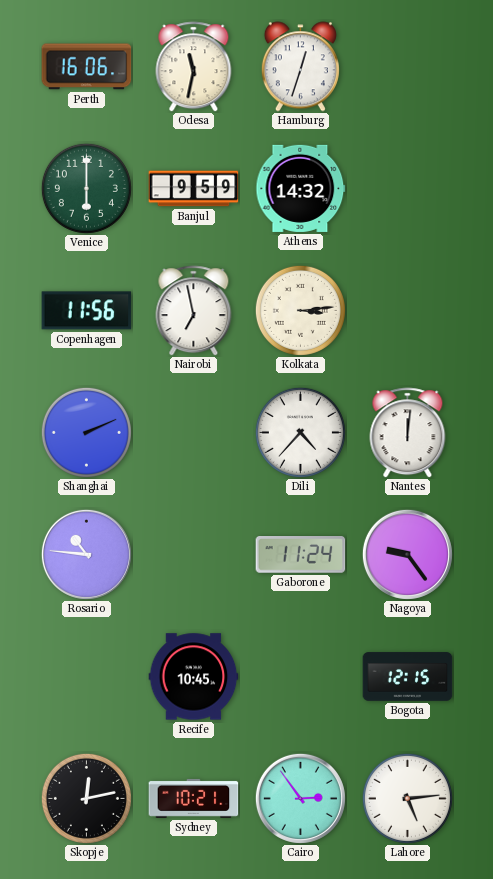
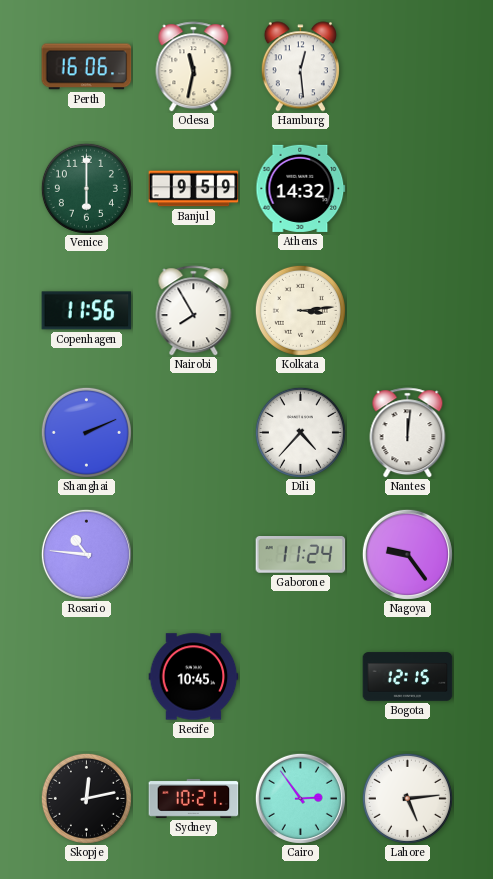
Hamburg: 12:33 -> 12:29
Nairobi: 6:58 -> 7:55
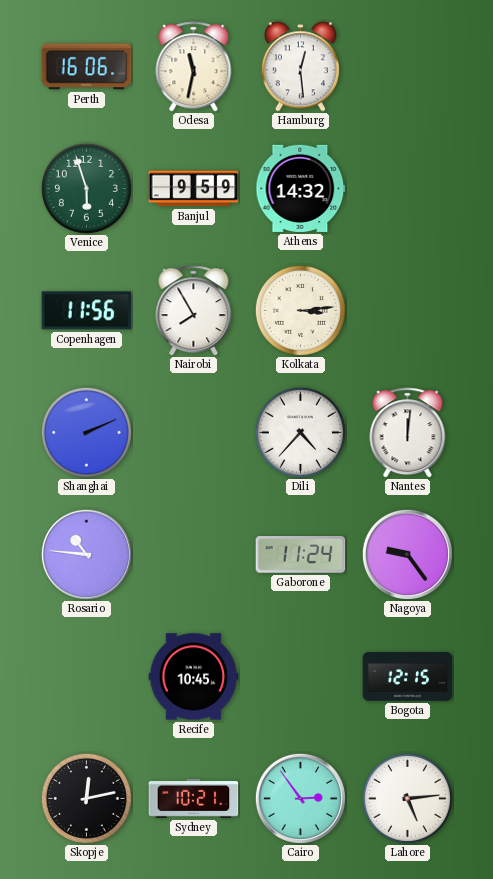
Venice: 6:00 -> 5:57
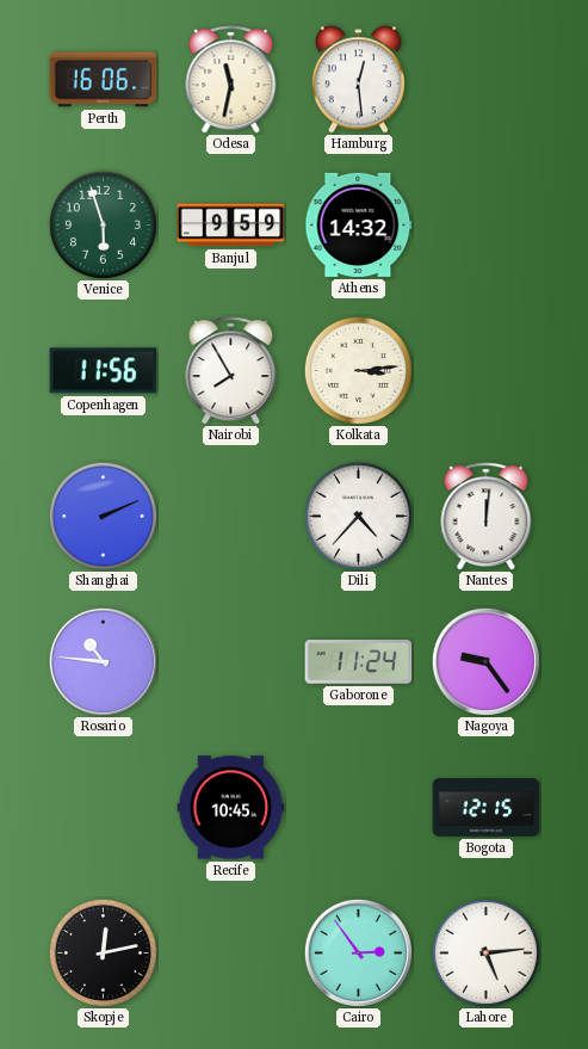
Sydney: 10:21 -> none
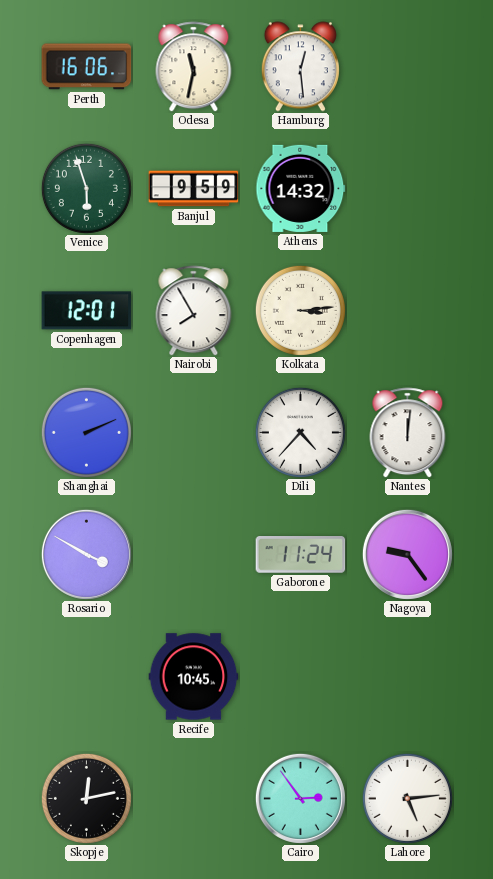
Copenhagen: 11:56 -> 12:01
Rosario: 10:46 -> 3:50
Bogota: 12:15 -> none
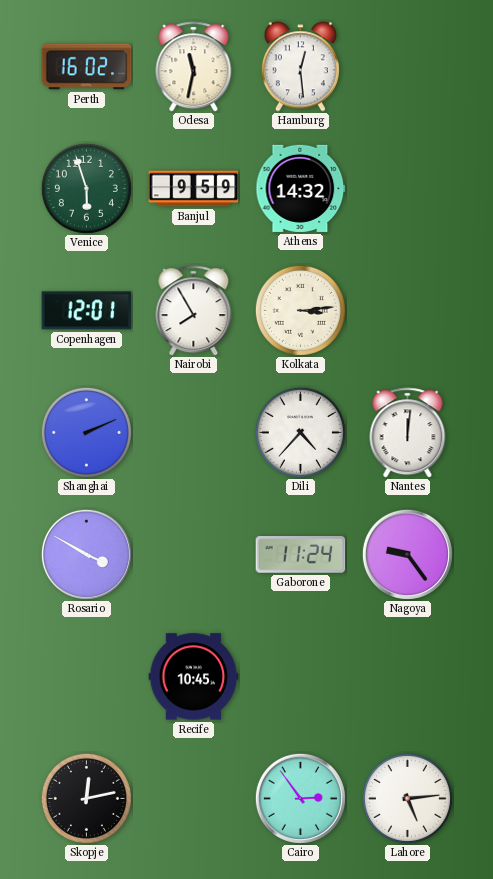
Perth: 16:06 -> 16:02
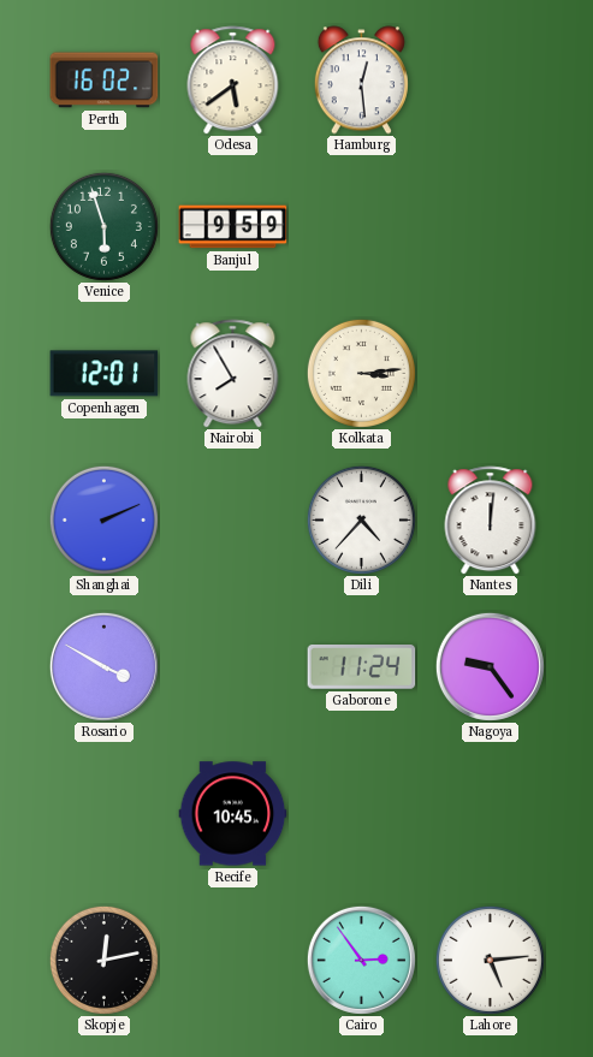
Odesa: 11:32 -> 5:39
Athens: 14:32 -> none
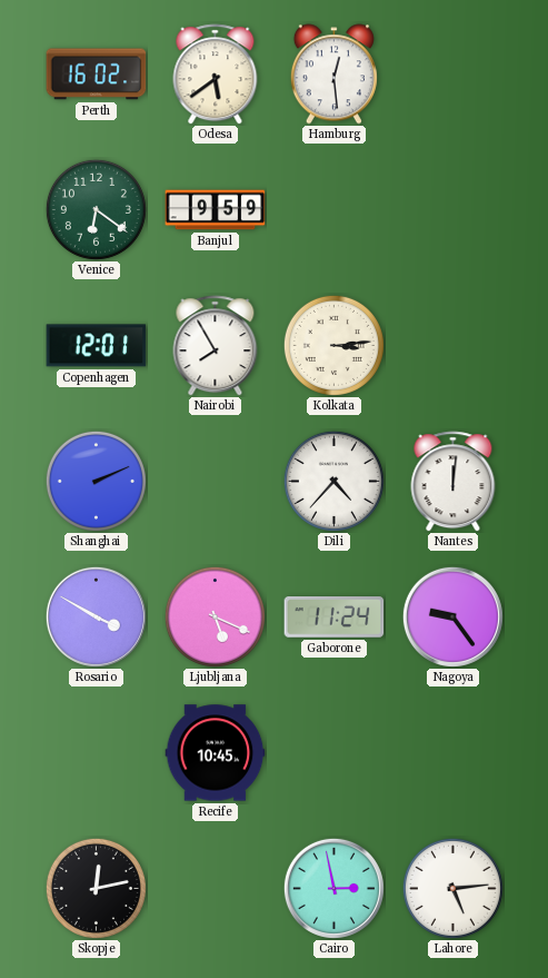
Venice: 5:57 -> 6:21
Ljubljana: none -> 5:19
Cairo: 2:54 -> 2:58
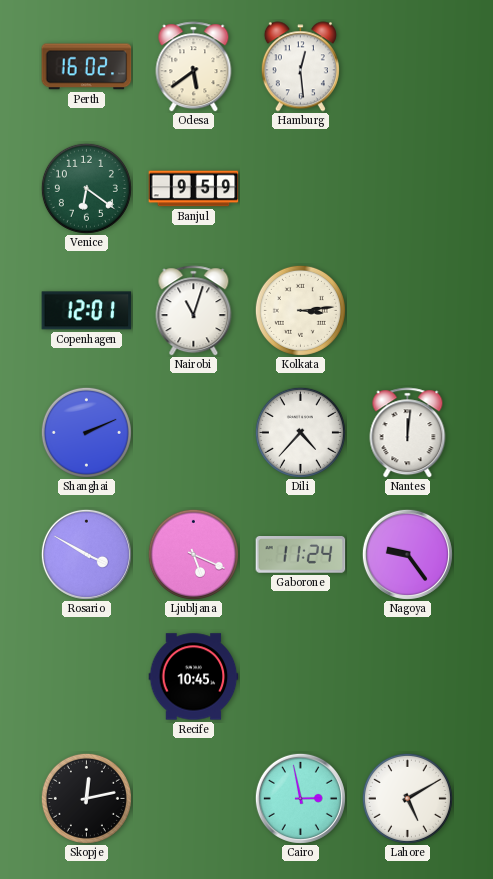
Nairobi: 7:55 -> 11:03
Lahore: 5:14 -> 5:10
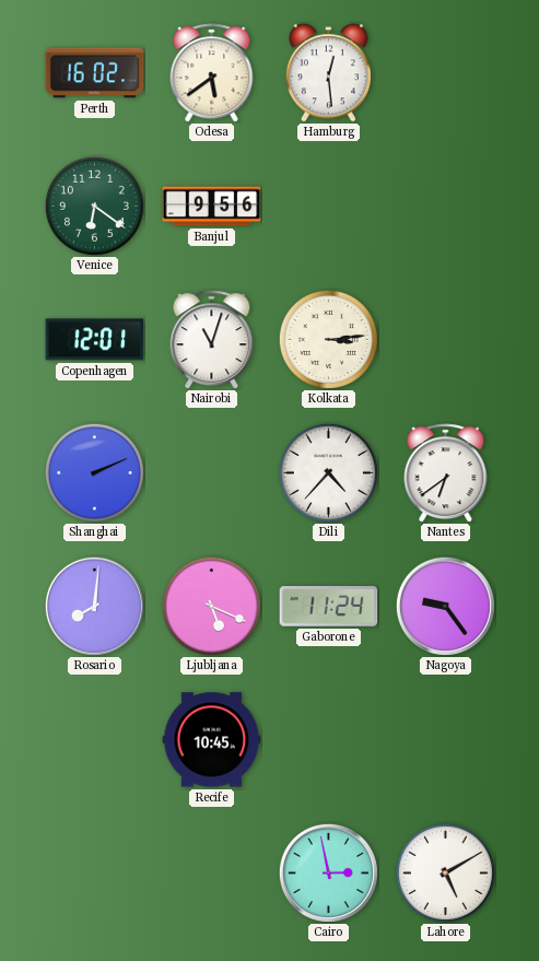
Banjul: 9:59 -> 9:56
Nantes: 12:01 -> 6:39
Rosario: 3:50 -> 8:01
Skopje: 12:13 -> none
